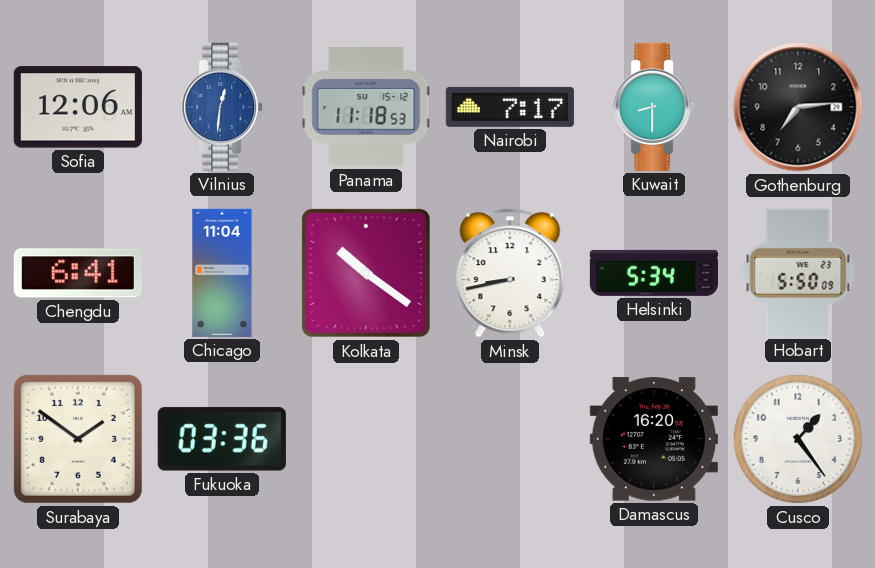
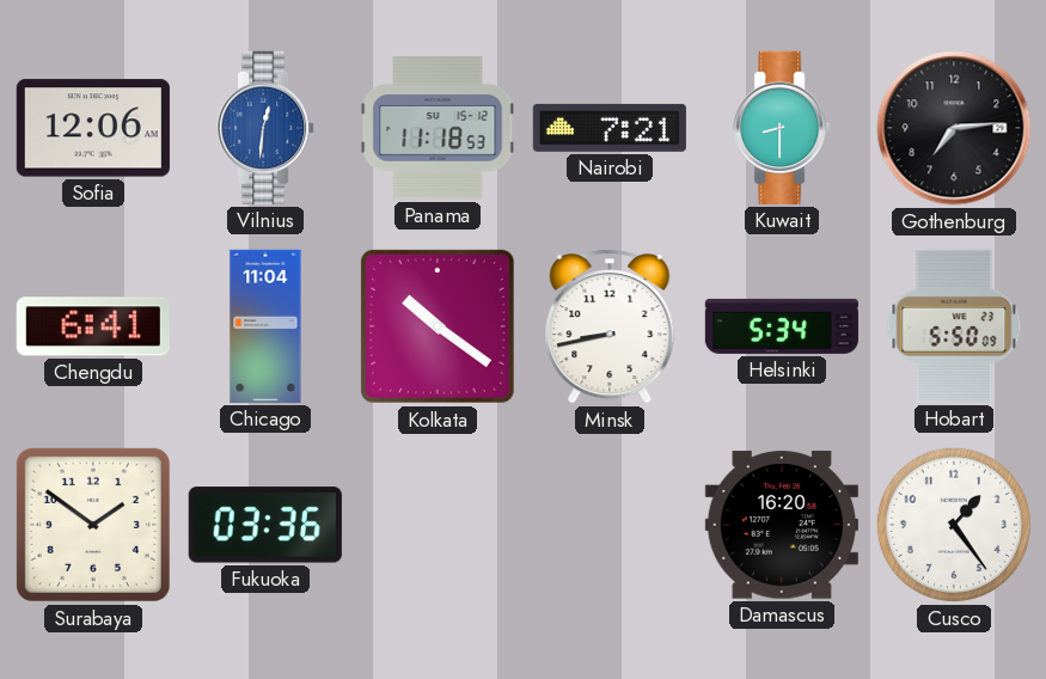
Nairobi: 7:17 -> 7:21
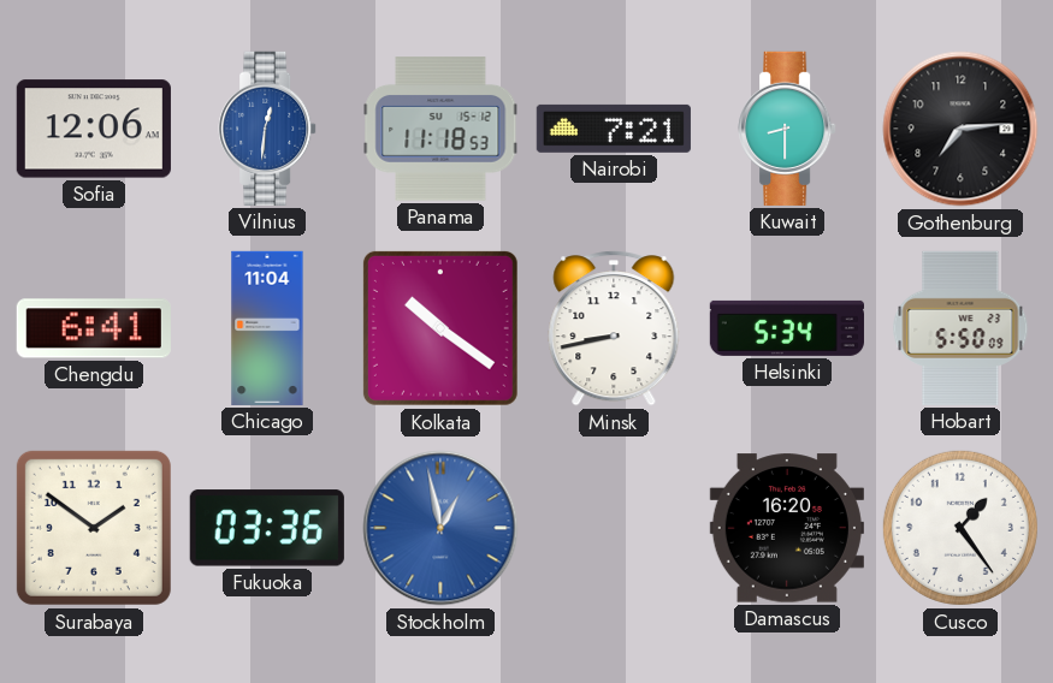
Stockholm: none -> 12:58
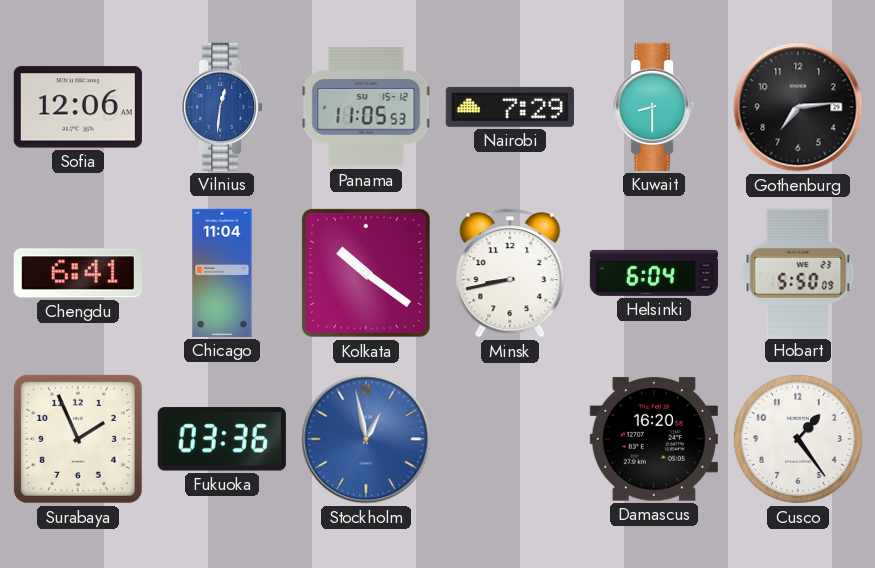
Panama: 11:18 -> 11:05
Nairobi: 7:21 -> 7:29
Helsinki: 5:34 -> 6:04
Surabaya: 1:51 -> 1:56
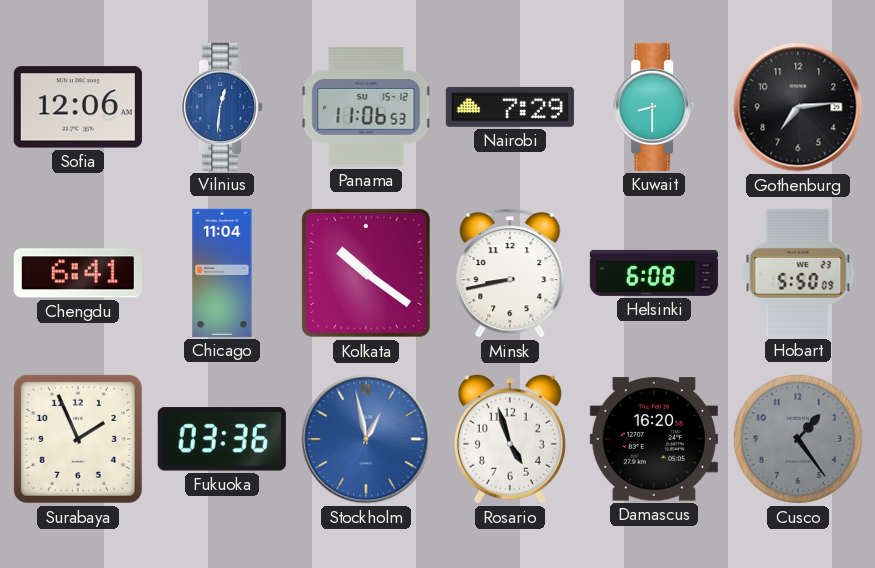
Panama: 11:05 -> 11:06
Helsinki: 6:04 -> 6:08
Rosario: none -> 4:57
Cusco dial: white -> grey
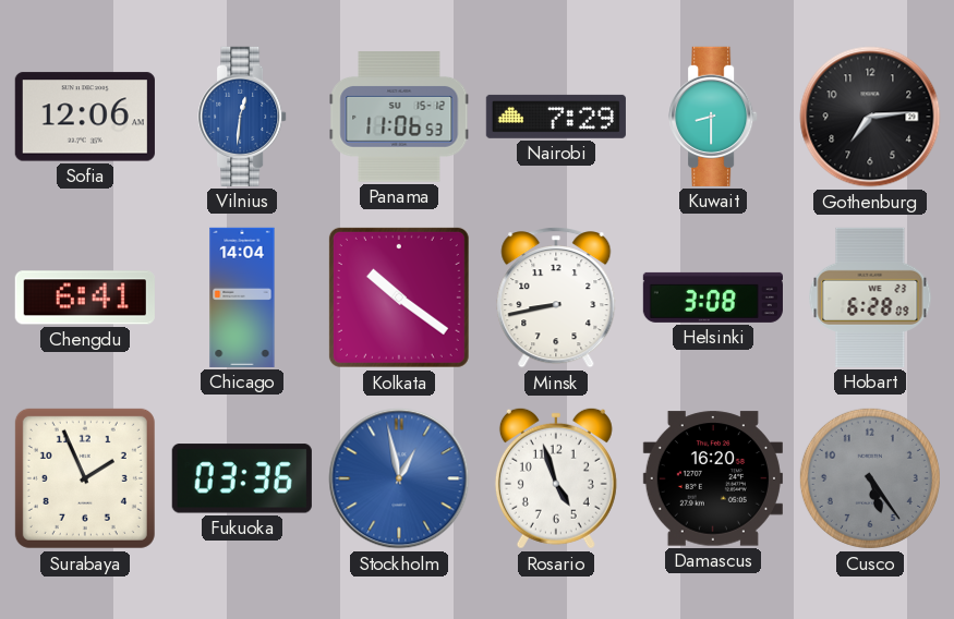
Chicago: 11:04 -> 14:04
Helsinki: 6:08 -> 3:08
Hobart: 5:50 -> 6:28
Cusco: 1:24 -> 5:24
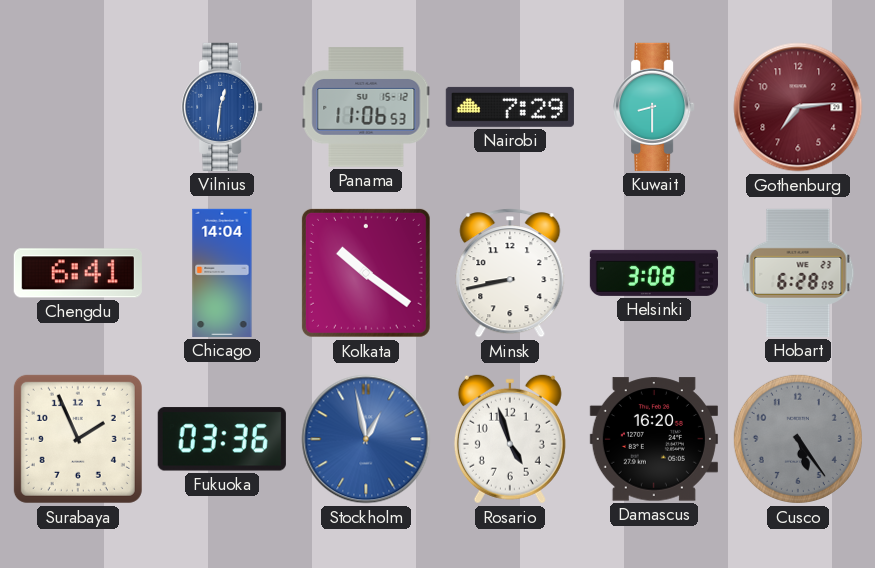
Sofia: 12:06 -> none
Gothenburg dial: black -> burgundy
